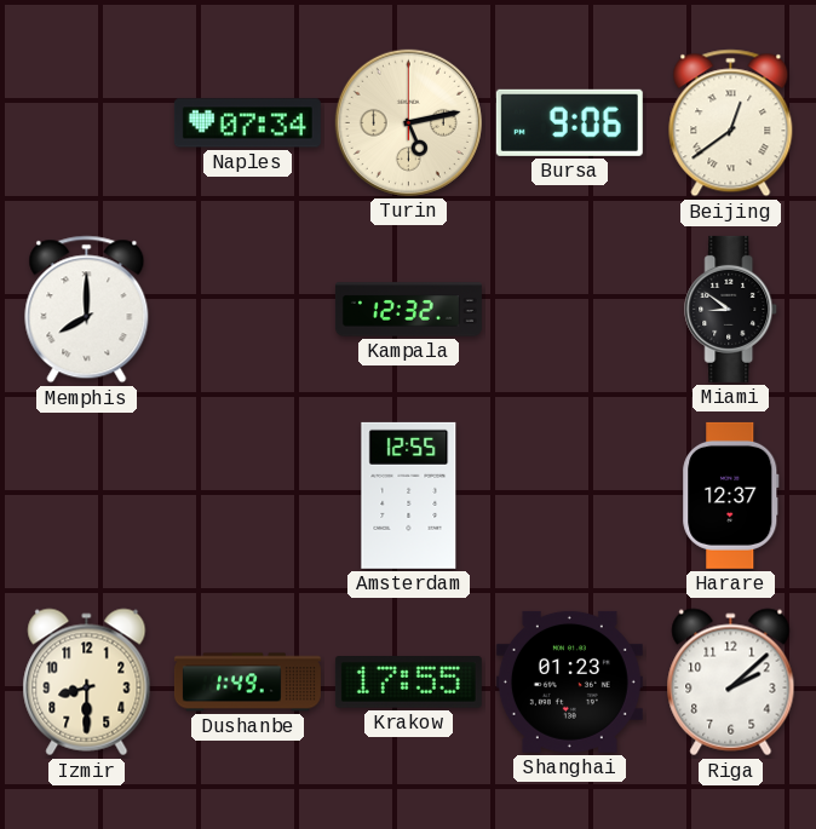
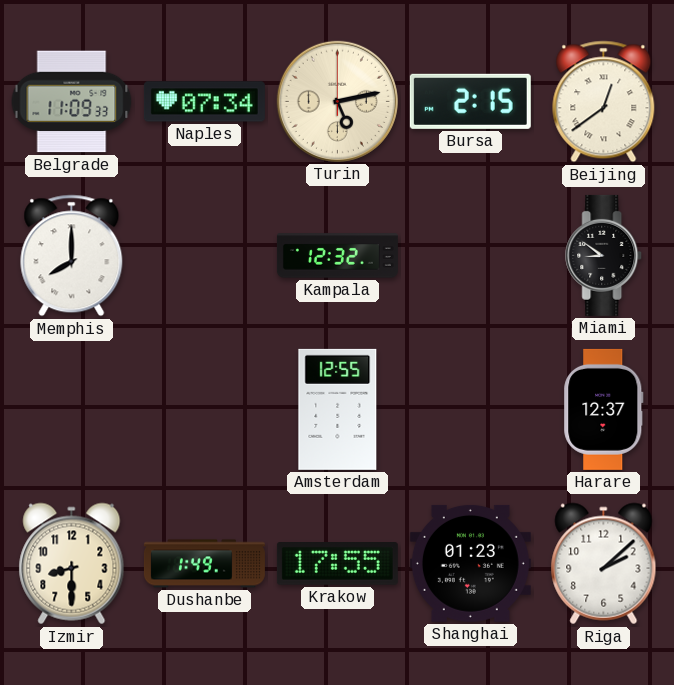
Belgrade: none -> 11:09
Bursa: 9:06 -> 2:15
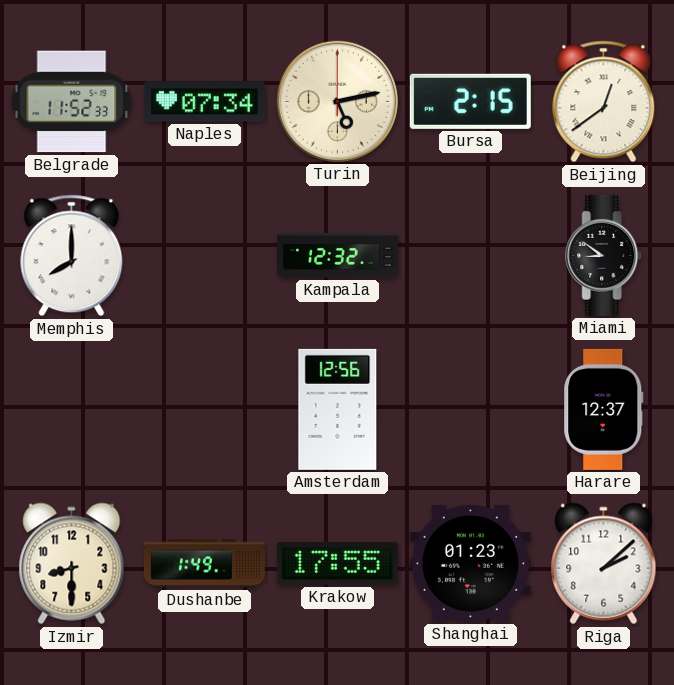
Belgrade: 11:09 -> 11:52
Amsterdam: 12:55 -> 12:56
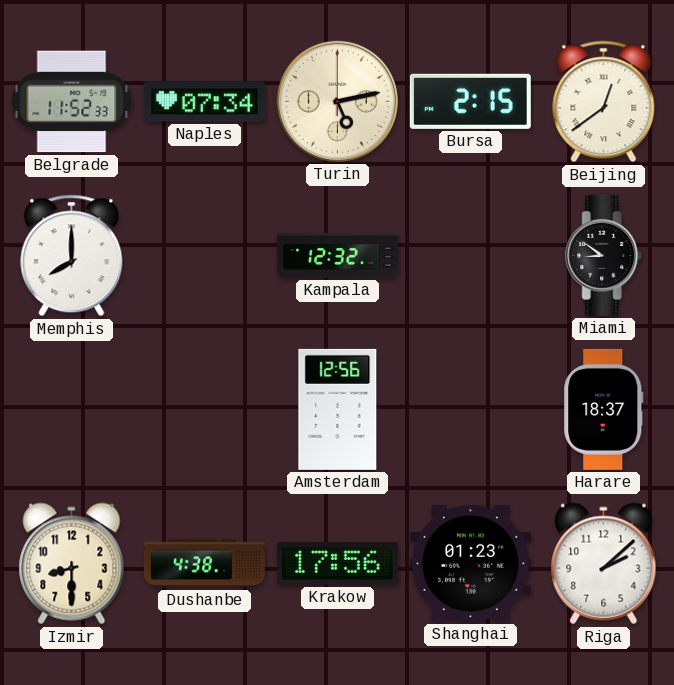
Harare: 12:37 -> 18:37
Dushanbe: 1:49 -> 4:38
Krakow: 17:55 -> 17:56
